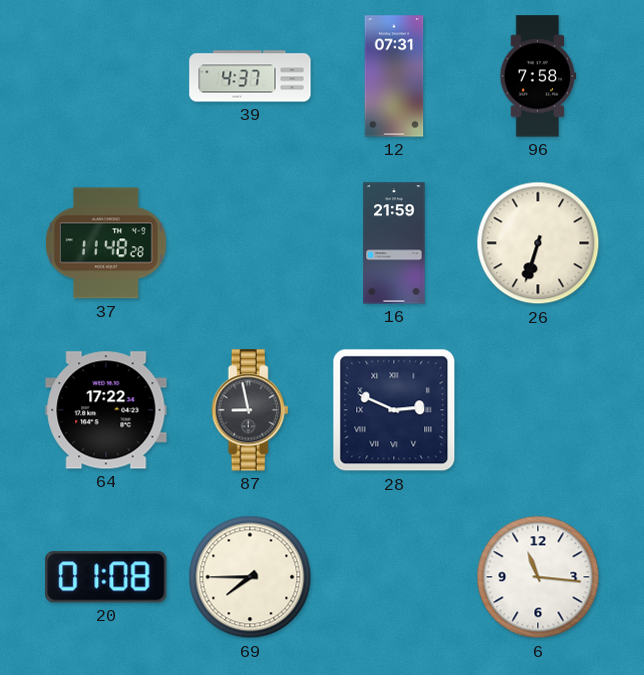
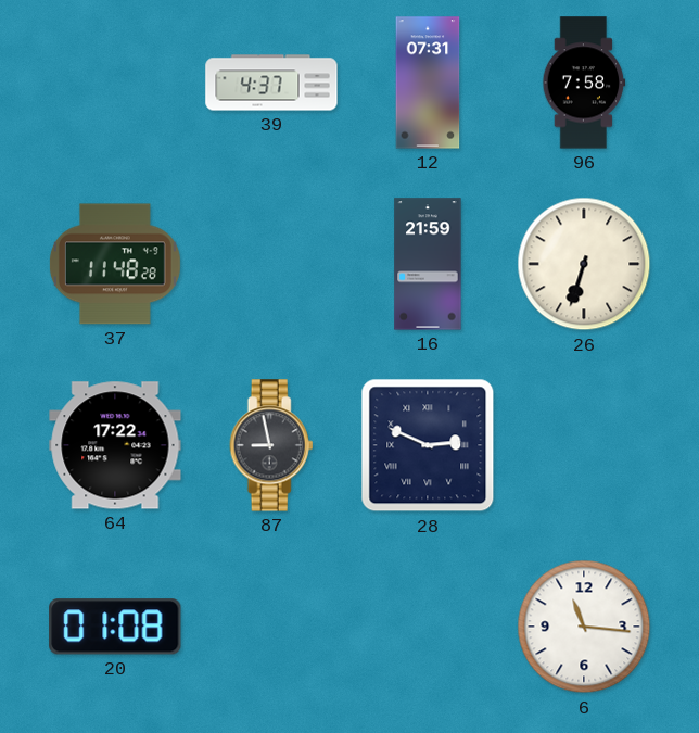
69: 7:45 -> none
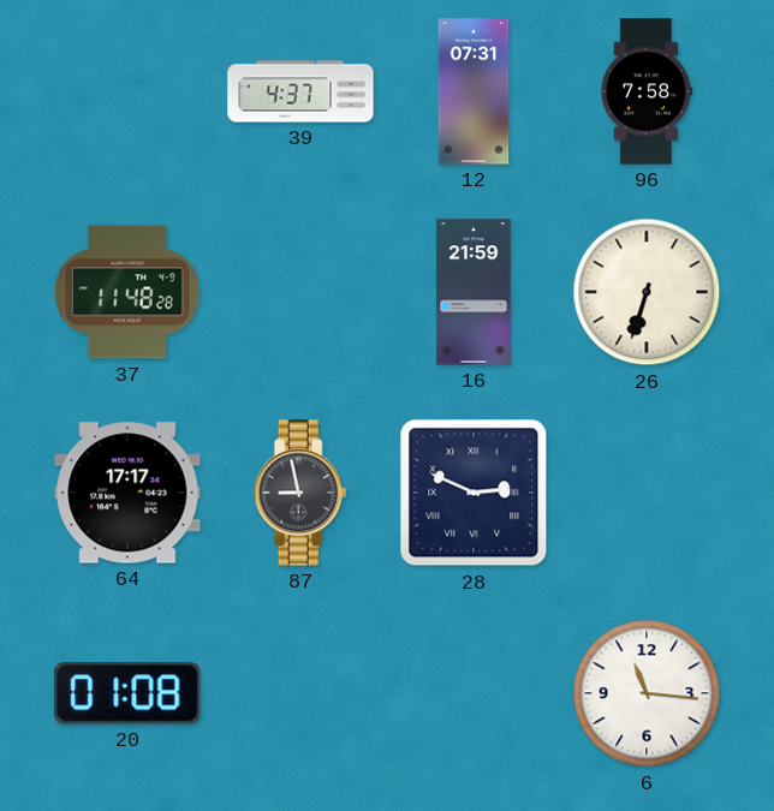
64: 17:22 -> 17:17
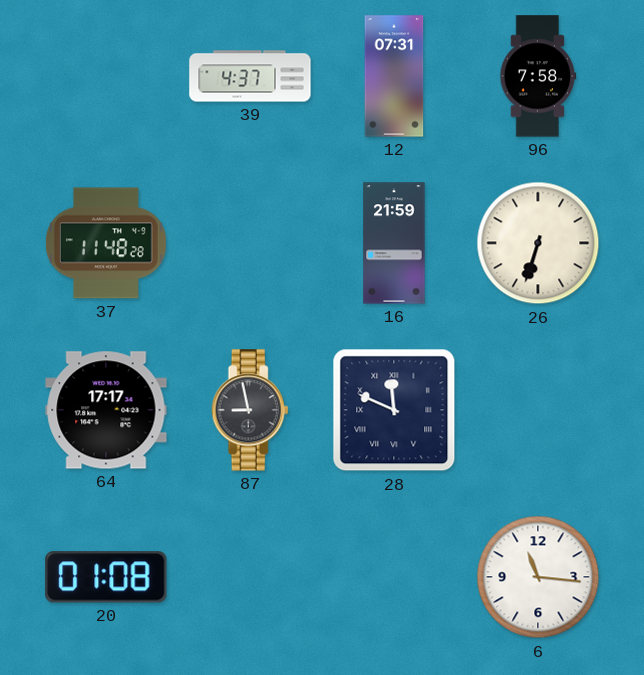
28: 2:49 -> 11:49
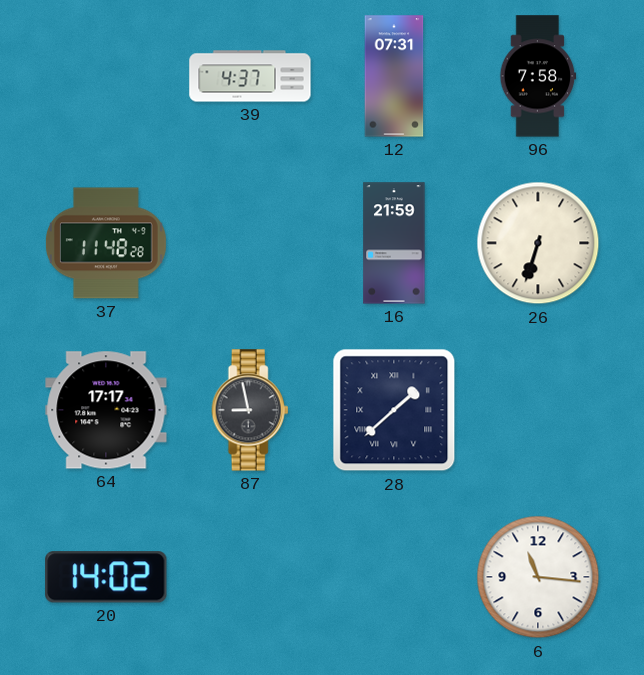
28: 11:49 -> 1:38
20: 01:08 -> 14:02
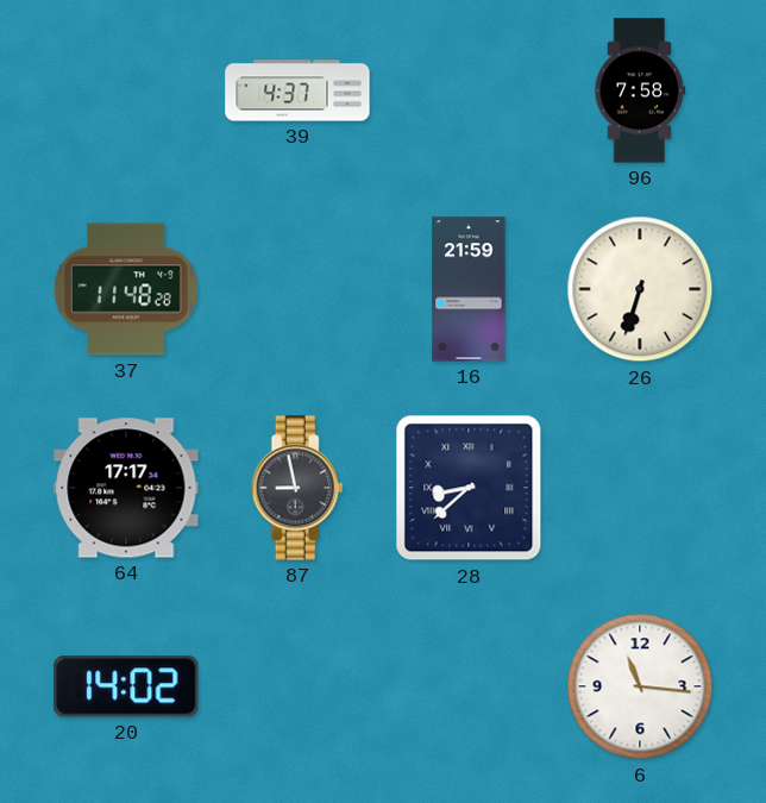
12: 07:31 -> none
28: 1:38 -> 8:38
